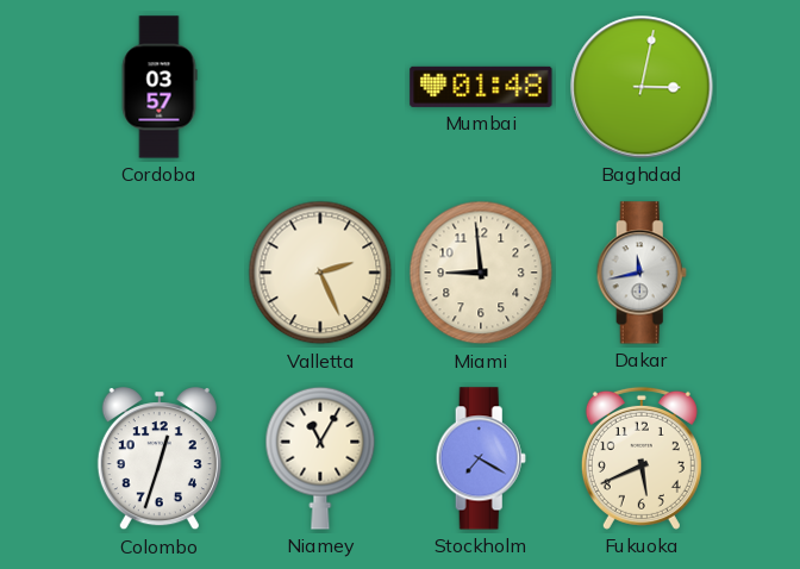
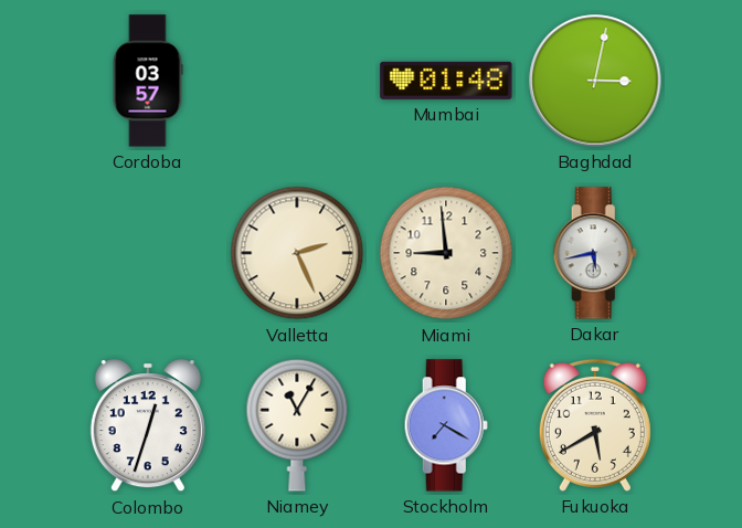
Dakar: 11:43 -> 5:43
Fukuoka: 5:41 -> 5:40
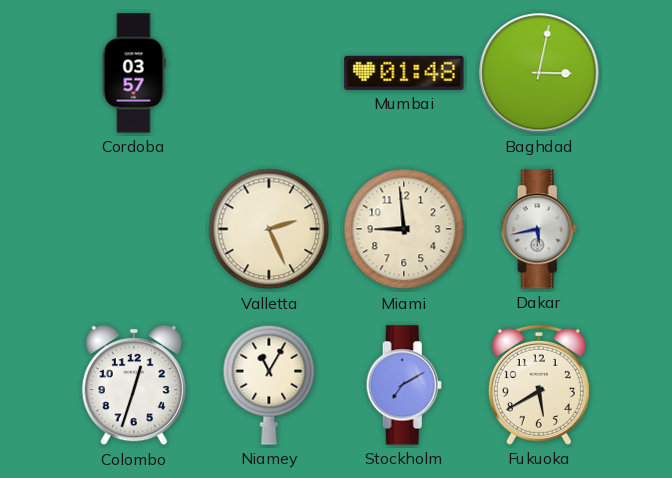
Stockholm: 7:20 -> 7:10
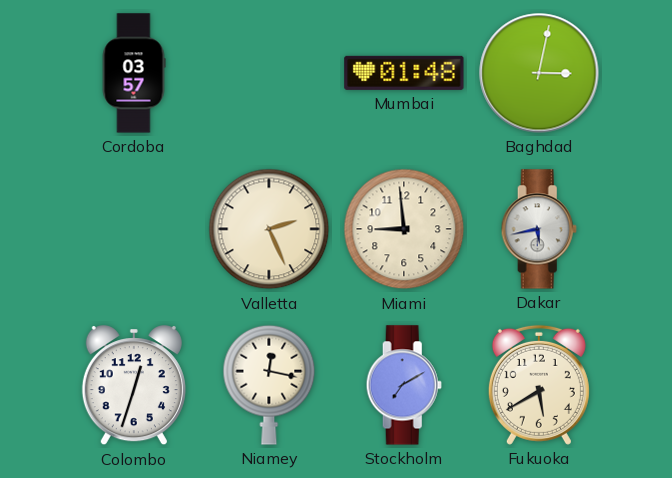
Niamey: 11:05 -> 12:17
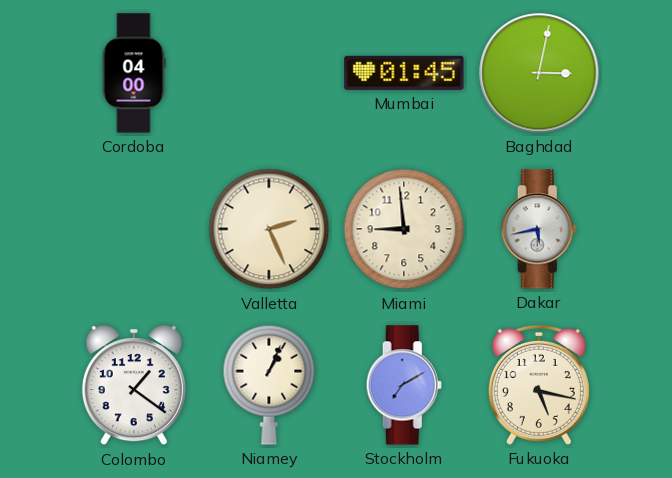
Cordoba: 03:57 -> 04:00
Mumbai: 01:48 -> 01:45
Colombo: 12:33 -> 1:21
Niamey: 12:17 -> 1:04
Fukuoka: 5:40 -> 5:17
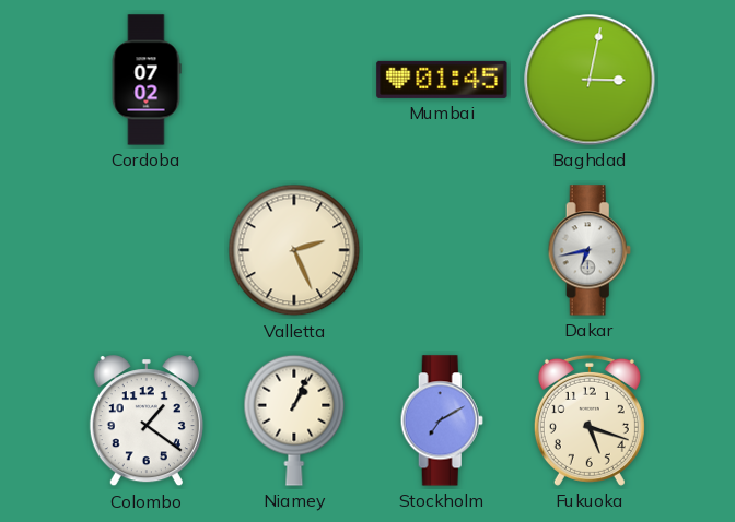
Cordoba: 04:00 -> 07:02
Miami: 8:59 -> none
Dakar: 5:43 -> 6:43
Fukuoka: 5:17 -> 5:18
